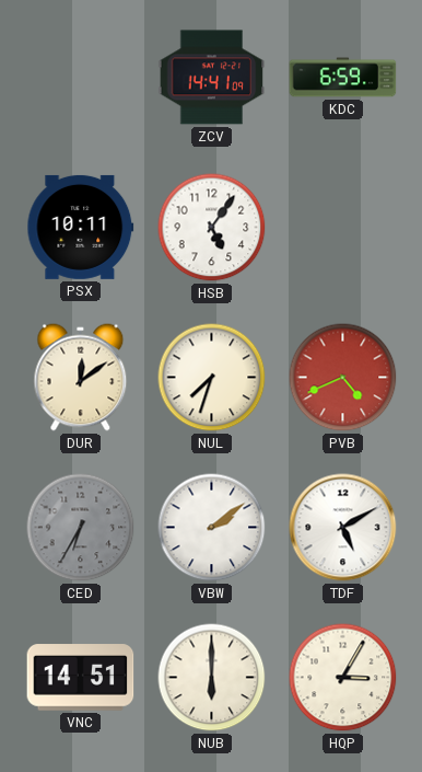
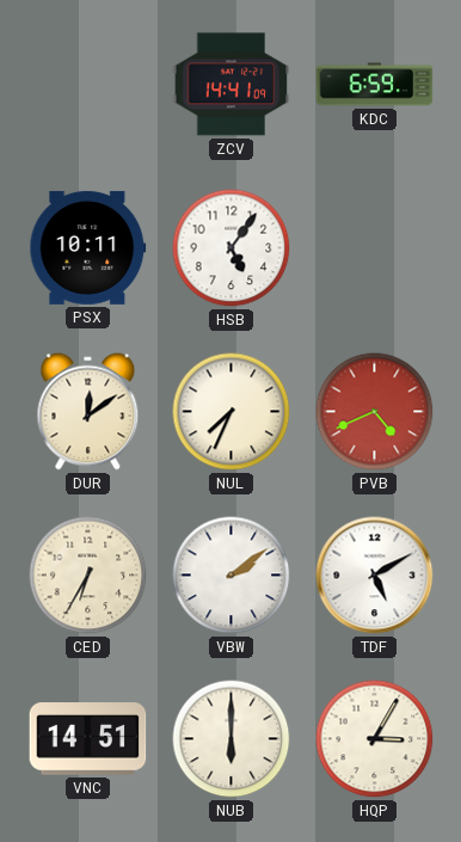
NUL: 7:33 -> 7:34
CED dial: grey -> cream
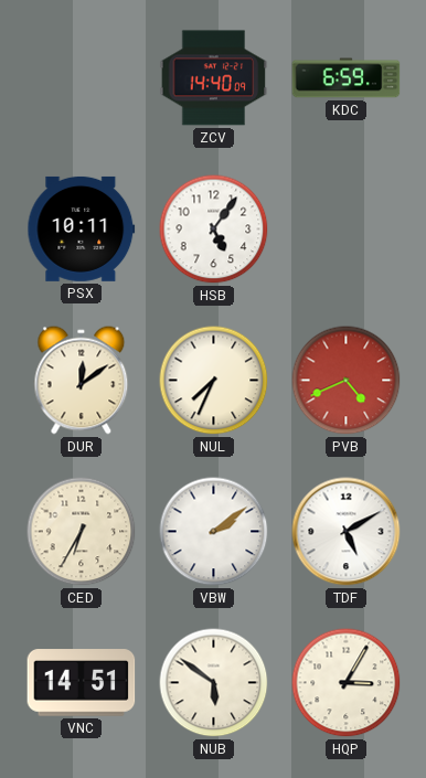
ZCV: 14:41 -> 14:40
NUB: 6:00 -> 5:51
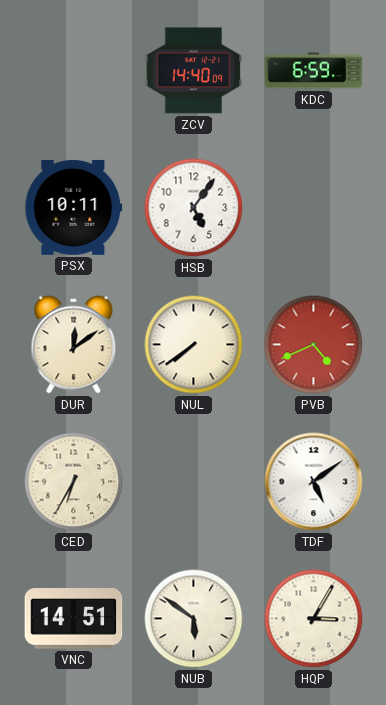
NUL: 7:34 -> 7:39
VBW: 2:09 -> none
TDF: 5:10 -> 5:09
